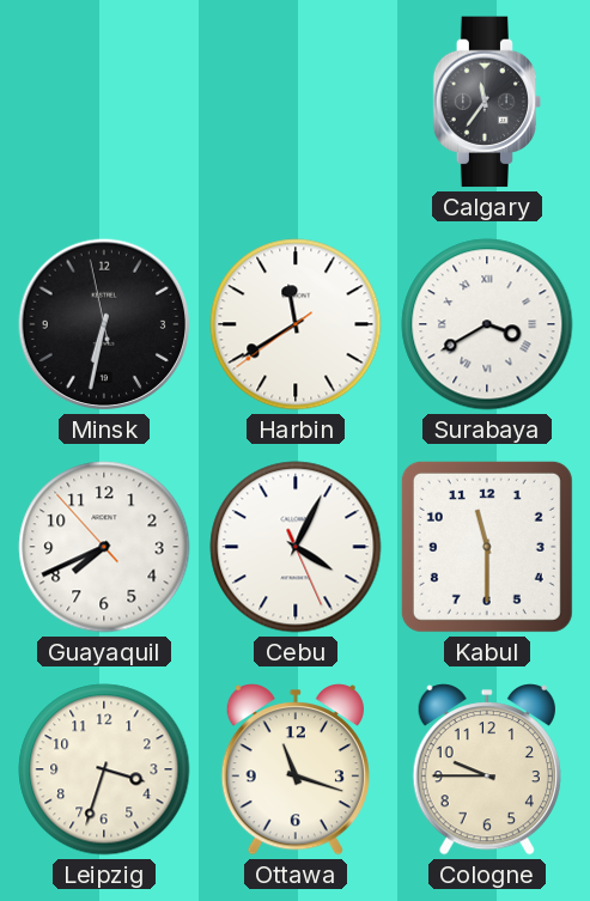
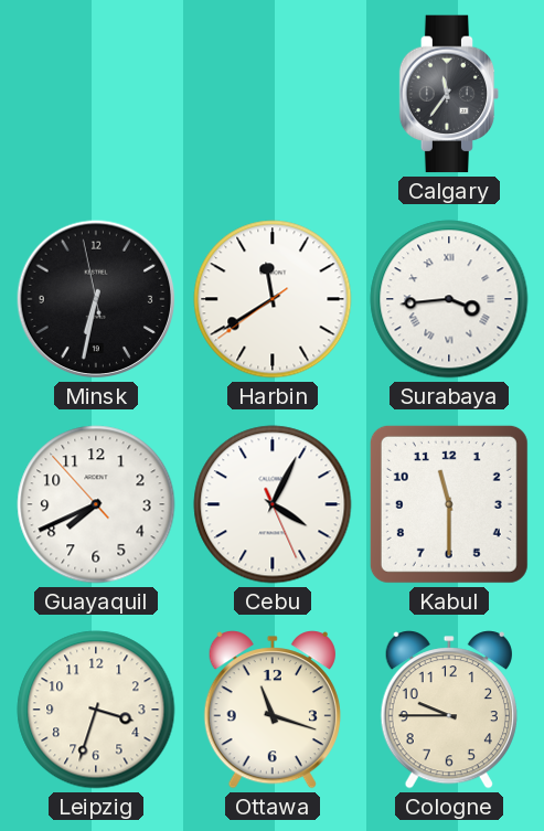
Surabaya: 3:40 -> 3:44
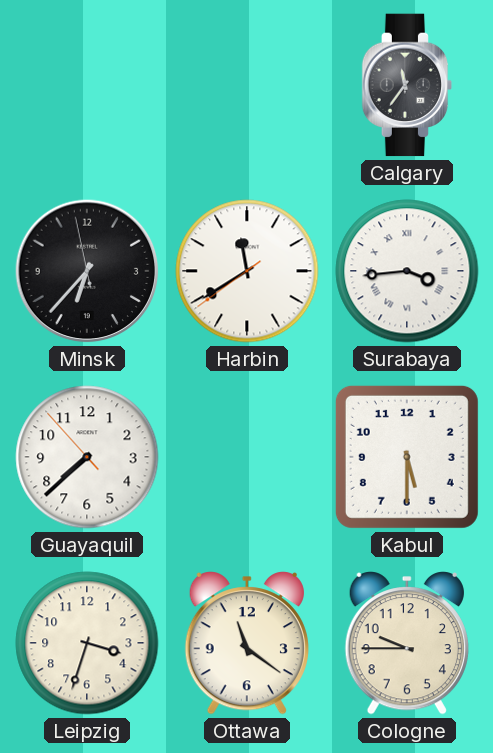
Minsk: 6:31 -> 6:36
Guayaquil: 7:40 -> 7:37
Cebu: 4:04 -> none
Kabul: 11:30 -> 5:30
Ottawa: 11:18 -> 11:21
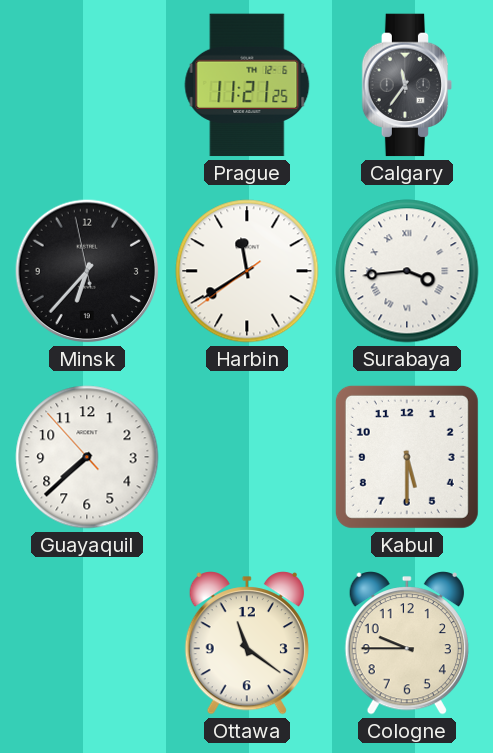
Prague: none -> 11:21
Leipzig: 3:33 -> none
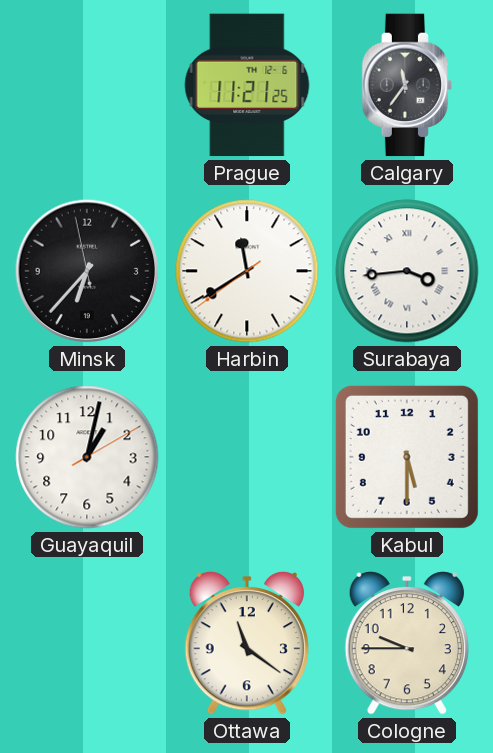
Guayaquil: 7:37 -> 1:02
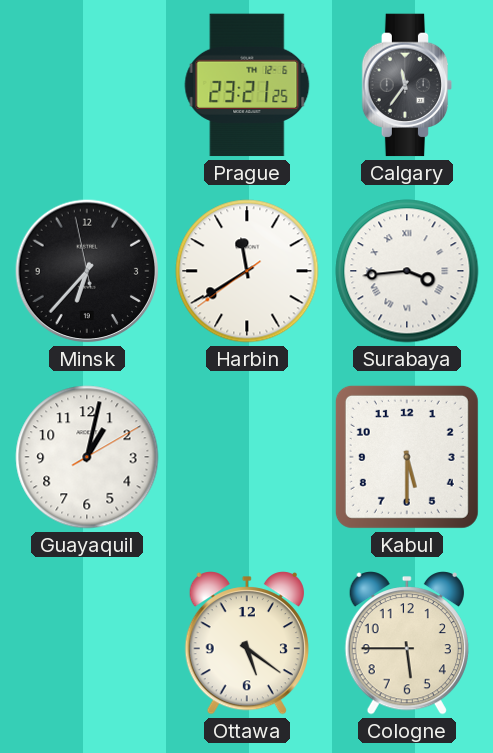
Prague: 11:21 -> 23:21
Ottawa: 11:21 -> 5:21
Cologne: 9:45 -> 5:45
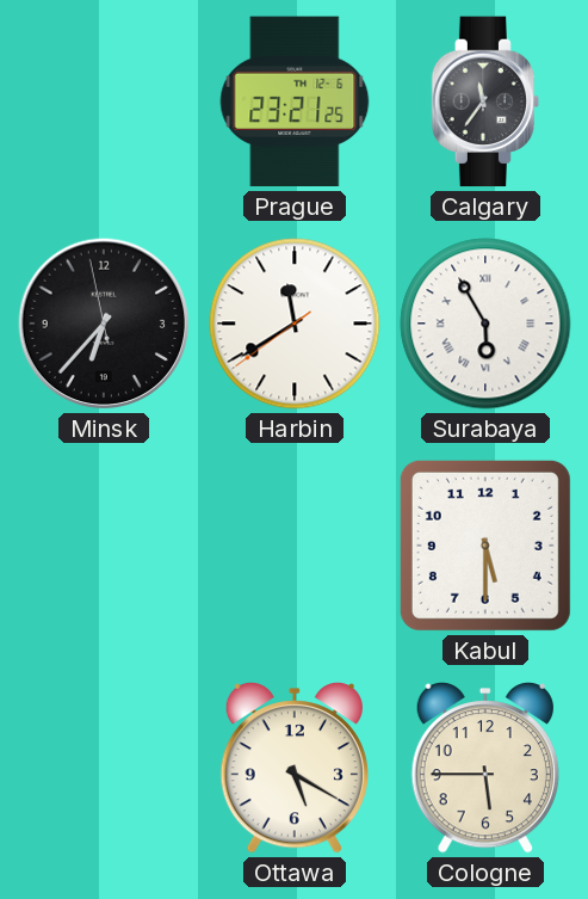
Surabaya: 3:44 -> 5:55
Guayaquil: 1:02 -> none
Ottawa: 5:21 -> 5:20
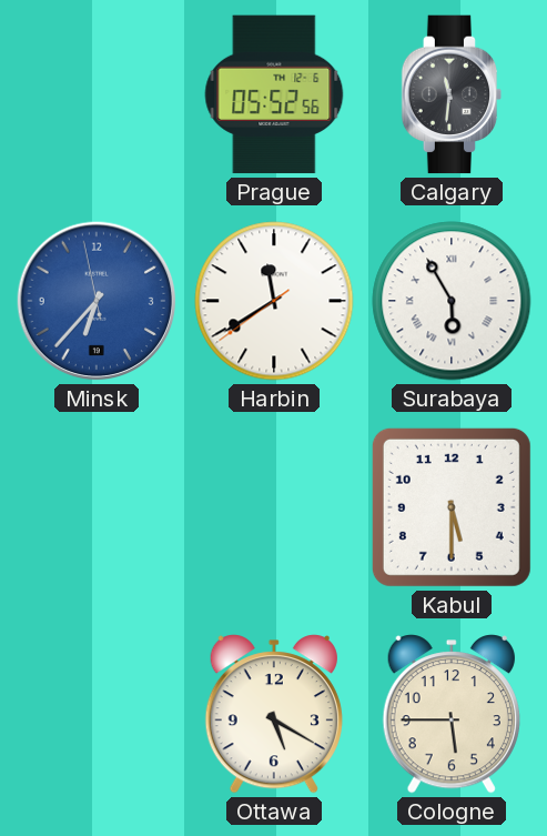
Prague: 23:21 -> 05:52
Calgary: 11:36 -> 11:31
Minsk dial: black -> blue
